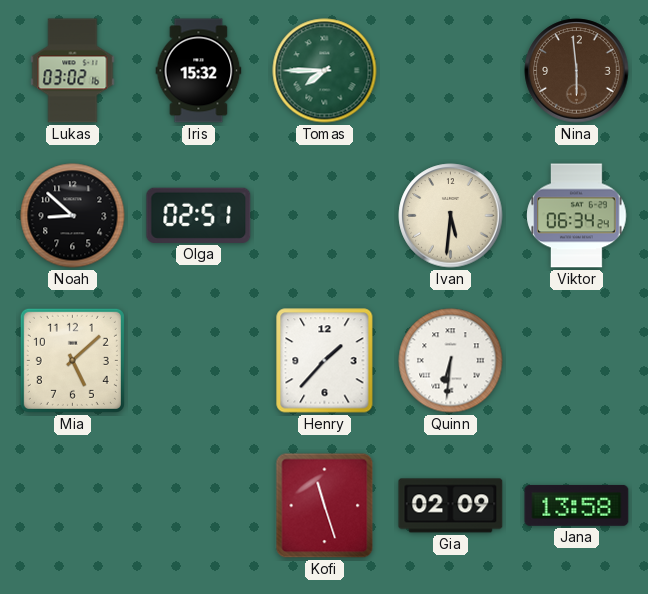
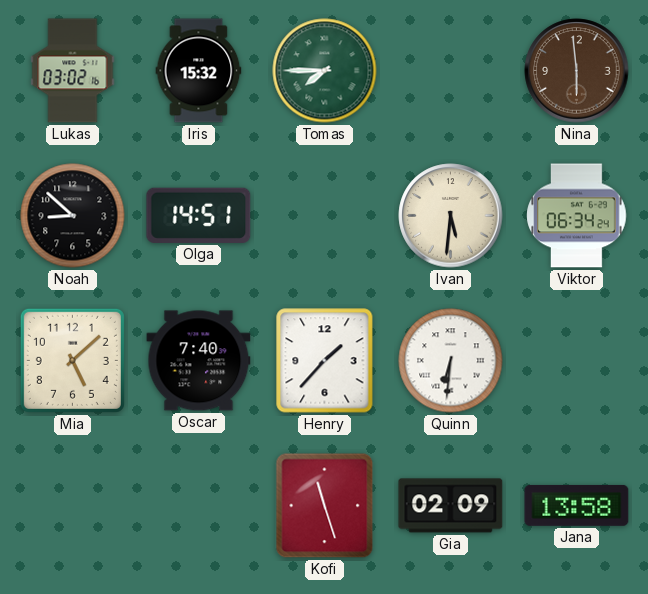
Olga: 02:51 -> 14:51
Oscar: none -> 7:40
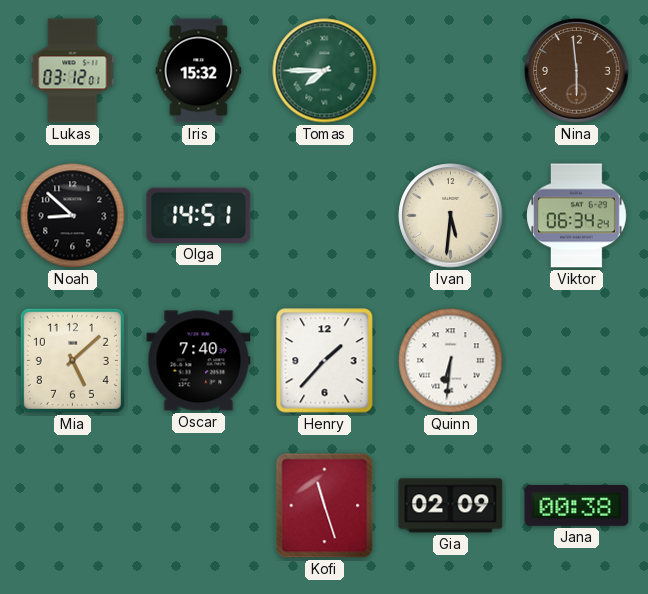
Lukas: 03:02 -> 03:12
Jana: 13:58 -> 00:38
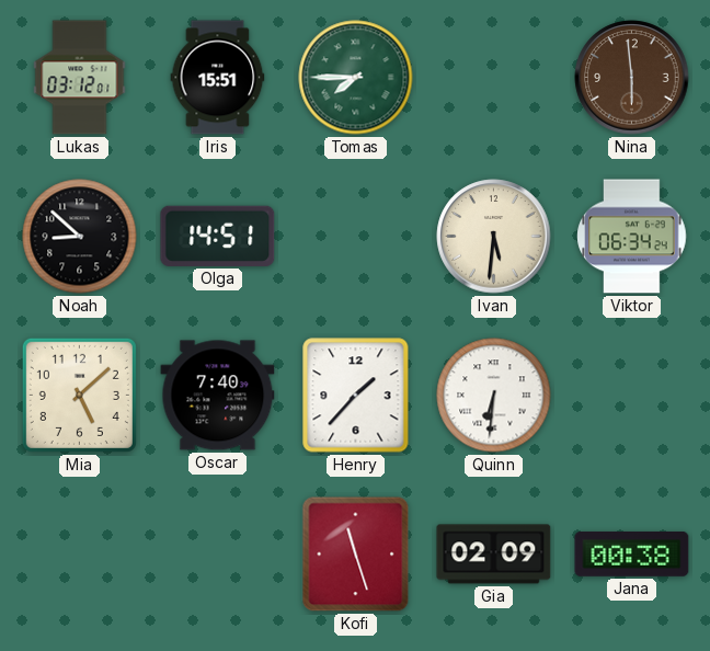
Iris: 15:32 -> 15:51
